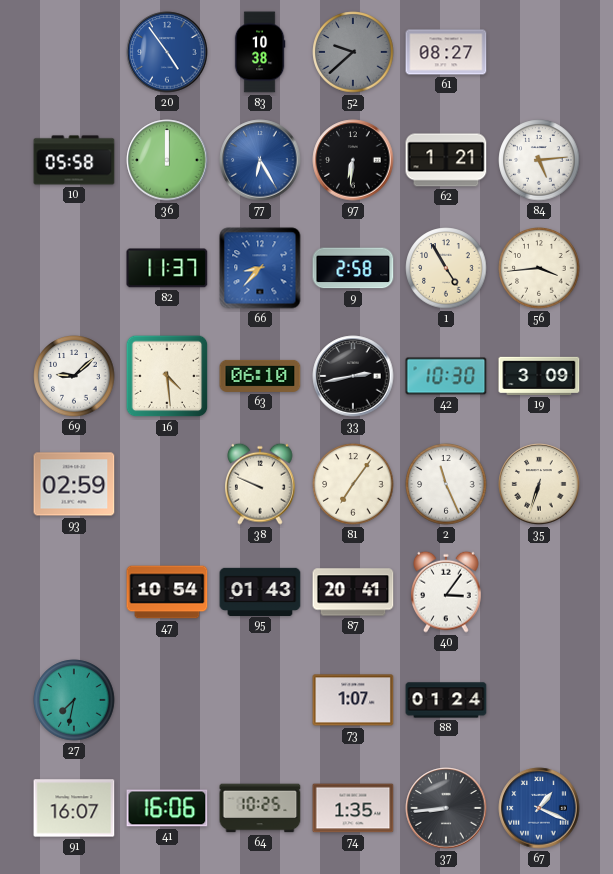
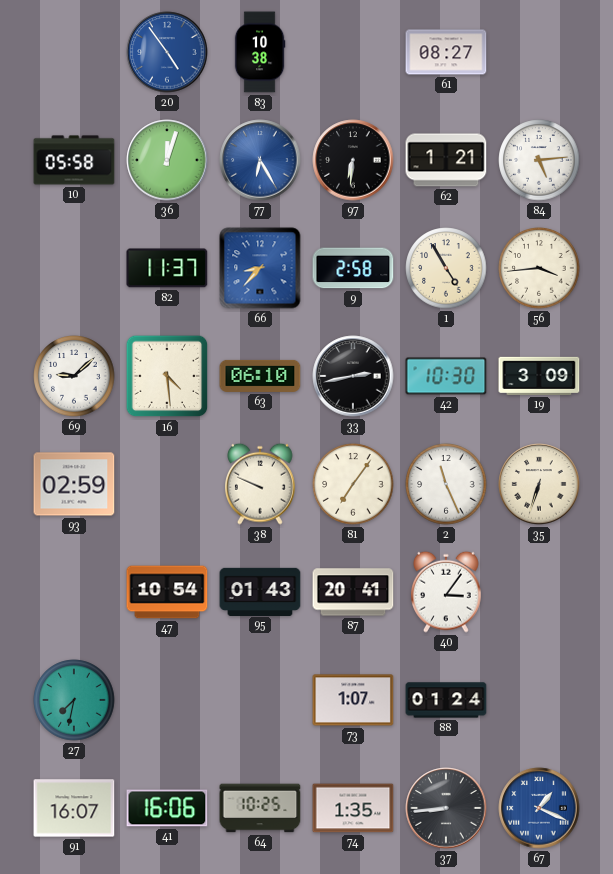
52: 9:38 -> none
36: 12:00 -> 12:03
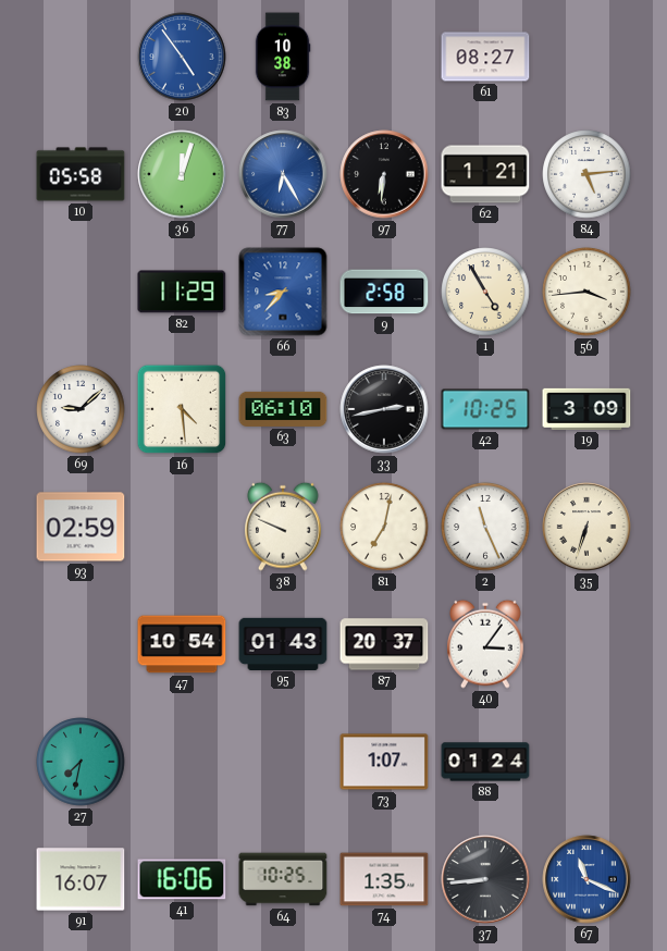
82: 11:37 -> 11:29
42: 10:30 -> 10:25
81: 7:06 -> 7:02
87: 20:41 -> 20:37
67: 1:19 -> 11:19
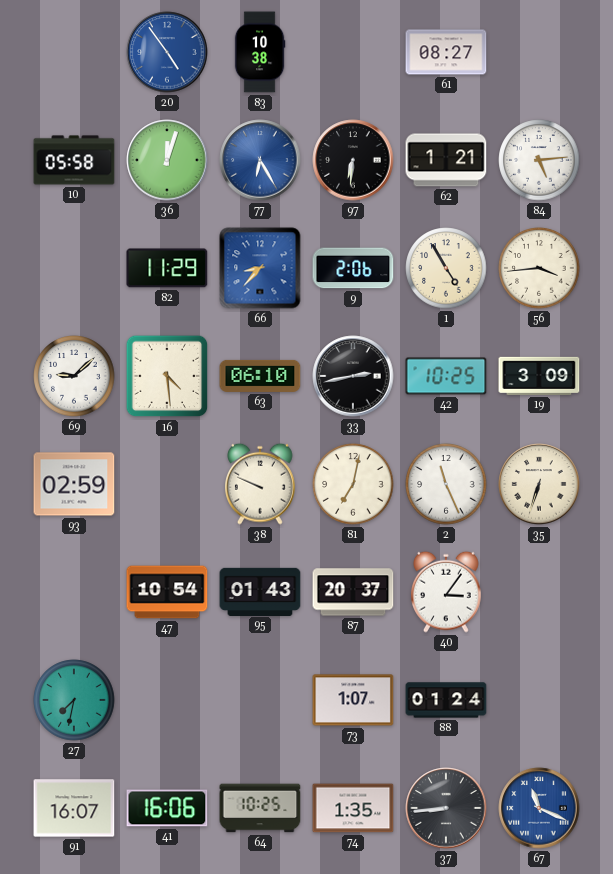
9: 2:58 -> 2:06
